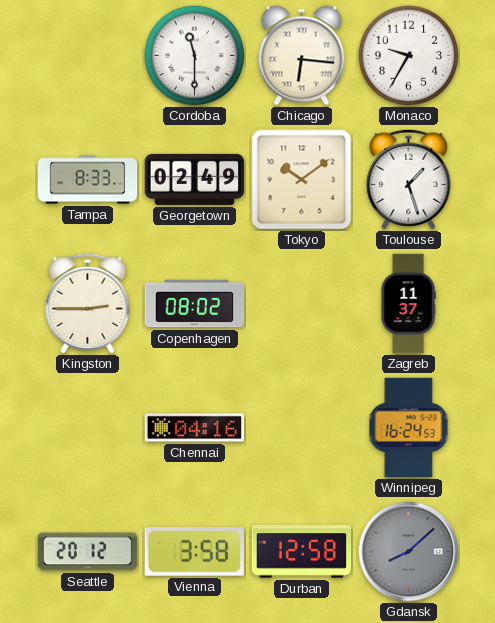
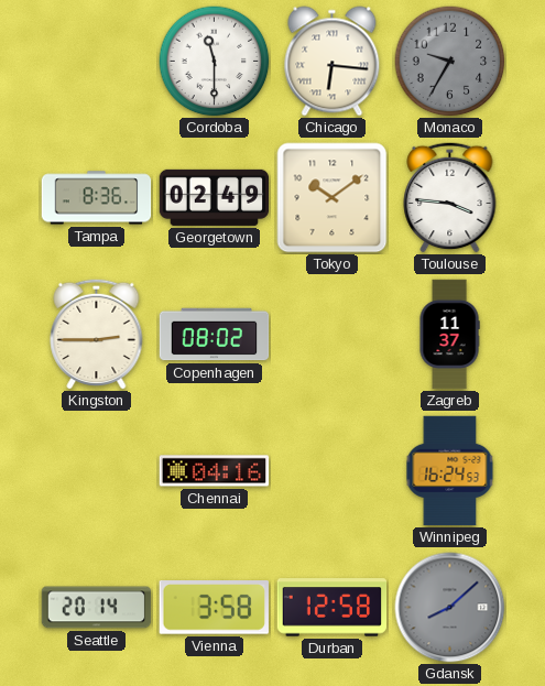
Monaco dial: white -> grey
Tampa: 8:33 -> 8:36
Toulouse: 1:27 -> 3:46
Seattle: 20:12 -> 20:14
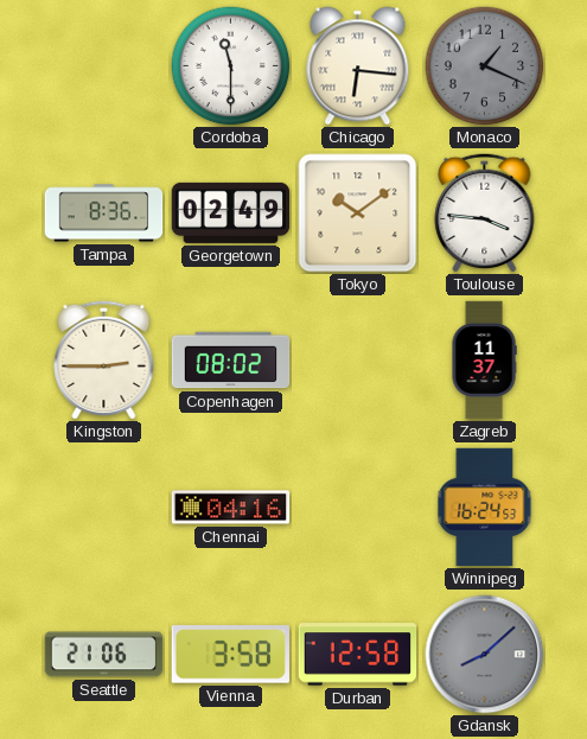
Monaco: 9:35 -> 1:19
Seattle: 20:14 -> 21:06
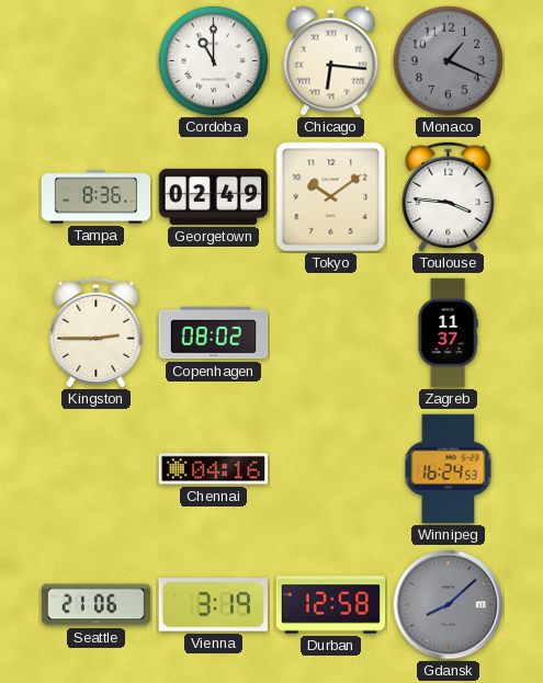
Cordoba: 11:30 -> 11:00
Vienna: 3:58 -> 3:19
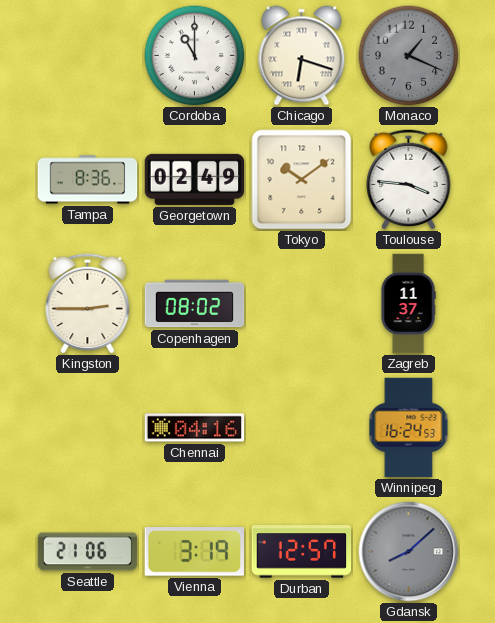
Chicago: 6:16 -> 6:18
Durban: 12:58 -> 12:57
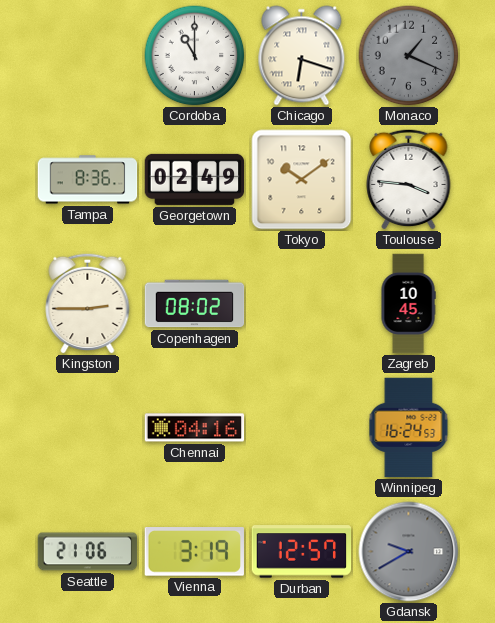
Zagreb: 11:37 -> 10:45
Gdansk: 8:08 -> 9:40
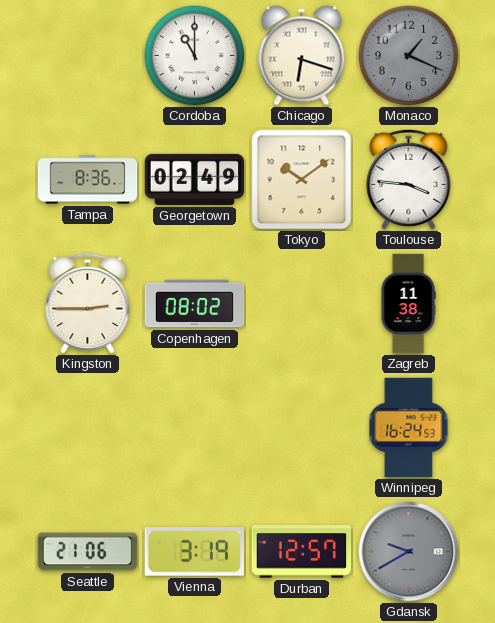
Zagreb: 10:45 -> 11:38
Chennai: 04:16 -> none
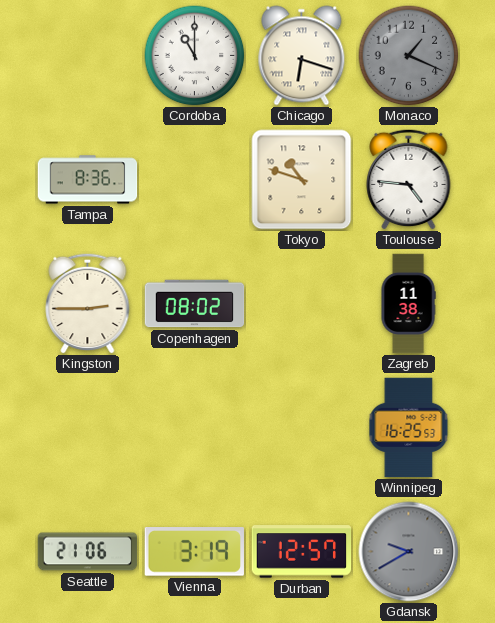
Georgetown: 02:49 -> none
Tokyo: 10:09 -> 10:48
Toulouse: 3:46 -> 4:46
Winnipeg: 16:24 -> 16:25
